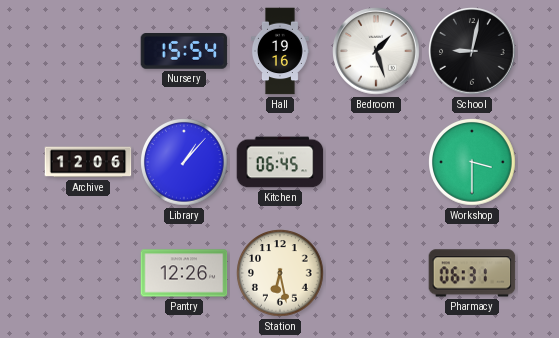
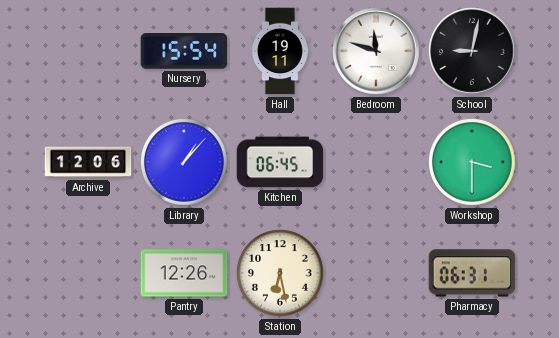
Hall: 19:16 -> 19:11
Bedroom: 1:27 -> 11:48
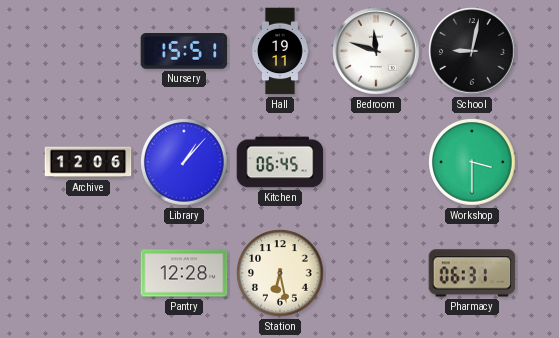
Nursery: 15:54 -> 15:51
Pantry: 12:26 -> 12:28
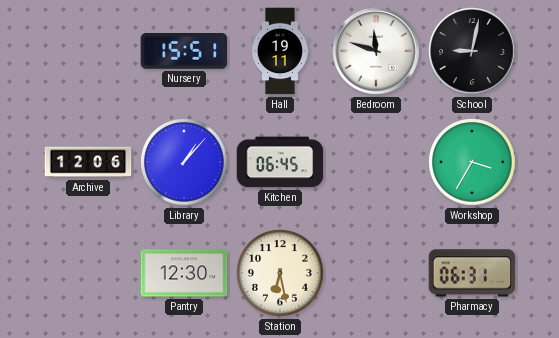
Workshop: 3:30 -> 3:35
Pantry: 12:28 -> 12:30
